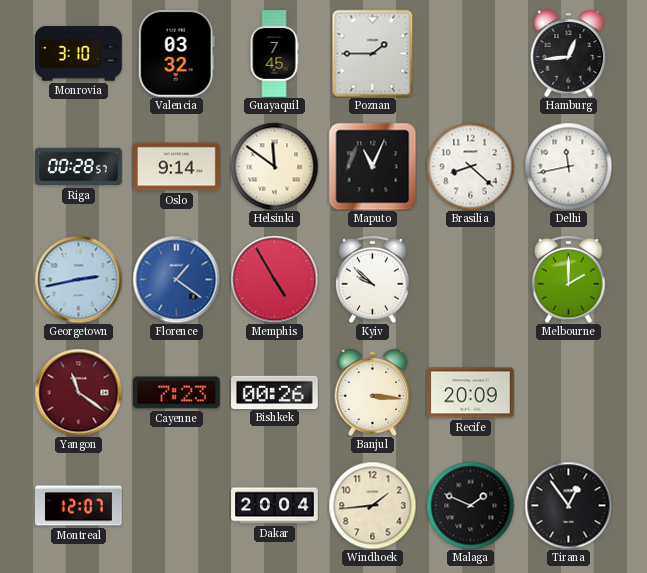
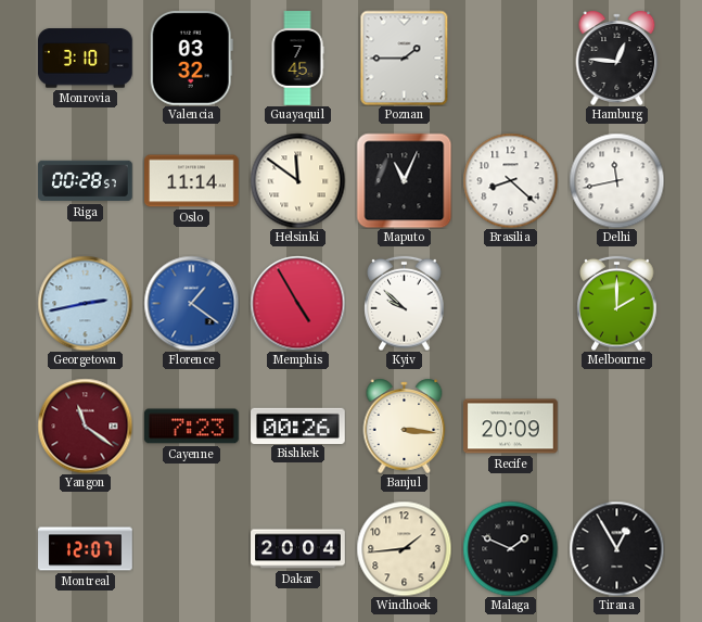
Hamburg: 12:44 -> 12:46
Oslo: 9:14 -> 11:14
Tirana: 12:54 -> 12:55
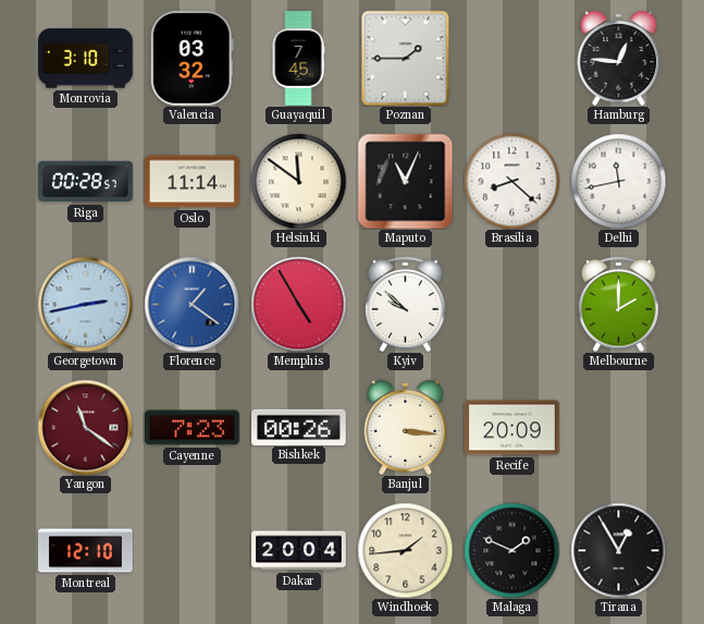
Montreal: 12:07 -> 12:10
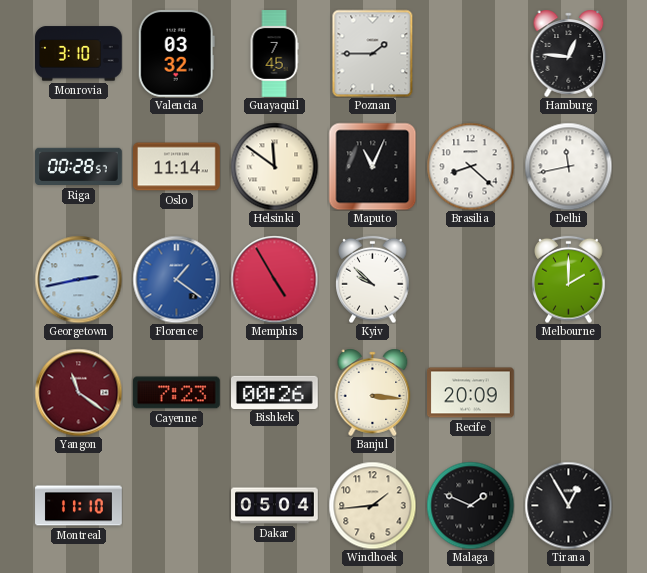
Montreal: 12:10 -> 11:10
Dakar: 20:04 -> 05:04
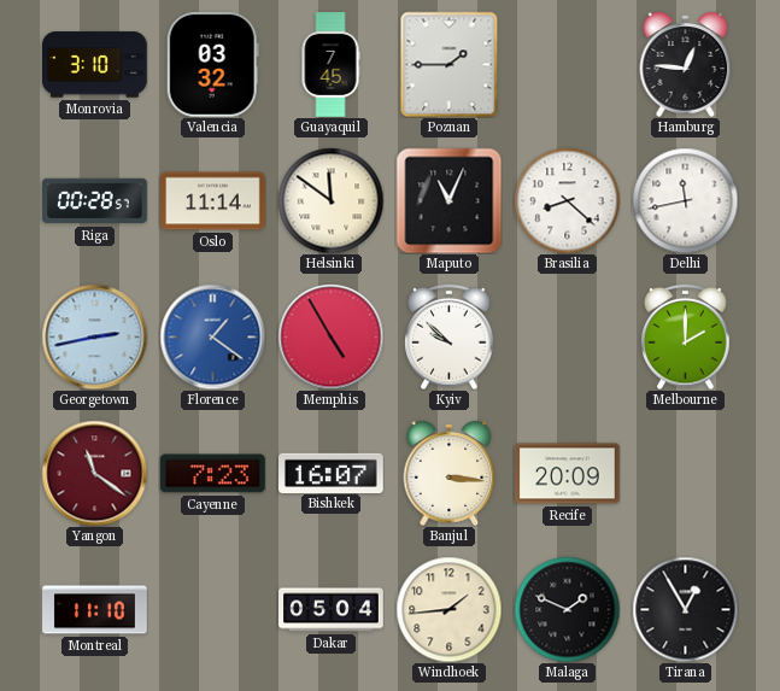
Bishkek: 00:26 -> 16:07
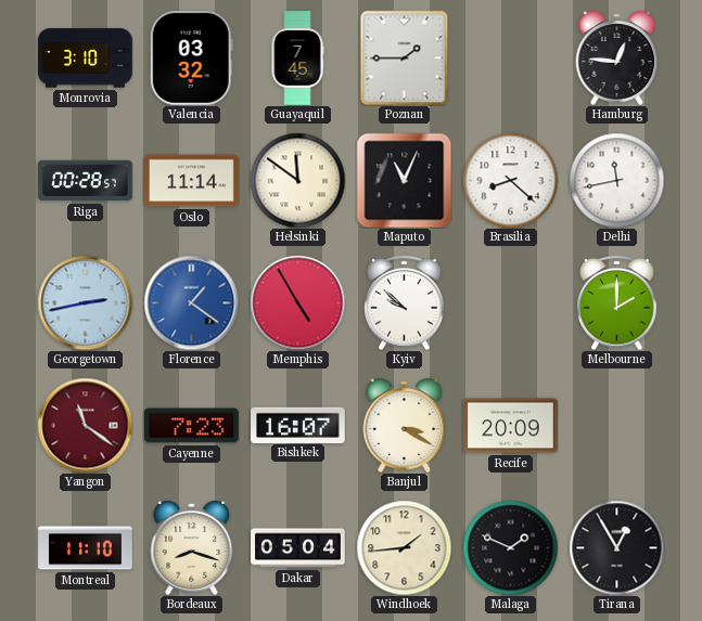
Banjul: 3:16 -> 3:20
Bordeaux: none -> 8:18
